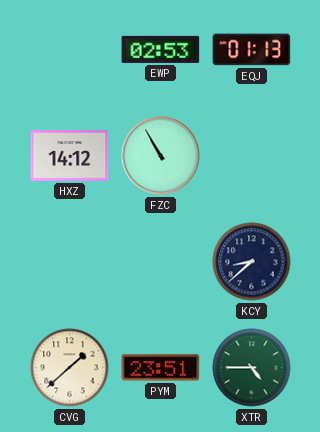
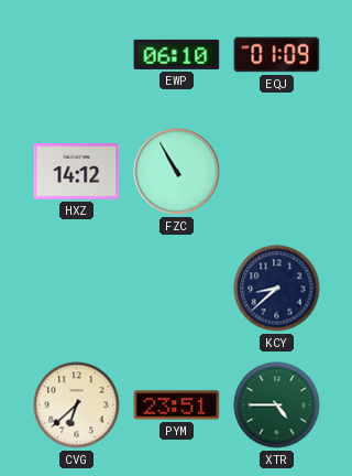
EWP: 02:53 -> 06:10
EQJ: 01:13 -> 01:09
CVG: 1:38 -> 6:38
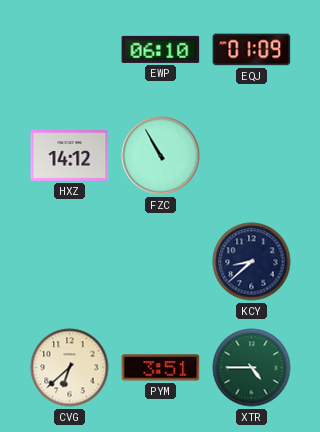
PYM: 23:51 -> 3:51
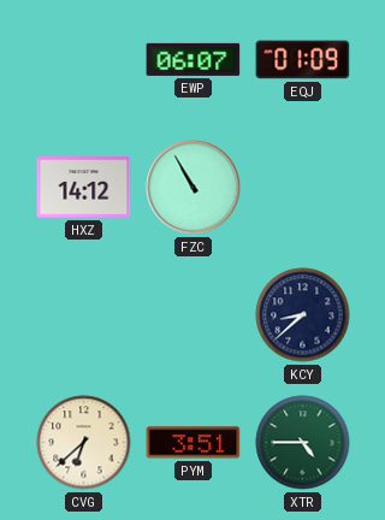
EWP: 06:10 -> 06:07
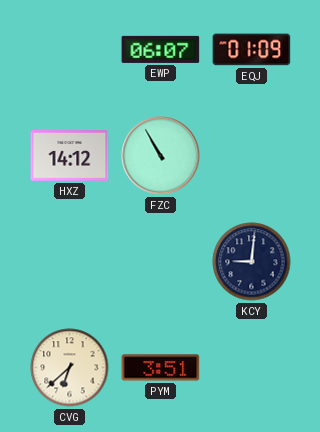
KCY: 8:38 -> 9:01
XTR: 4:45 -> none
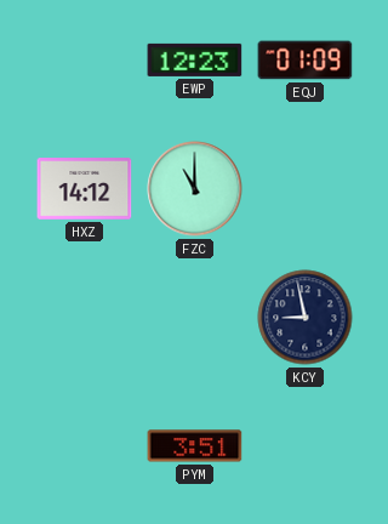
EWP: 06:07 -> 12:23
FZC: 10:55 -> 11:00
KCY: 9:01 -> 8:58
CVG: 6:38 -> none
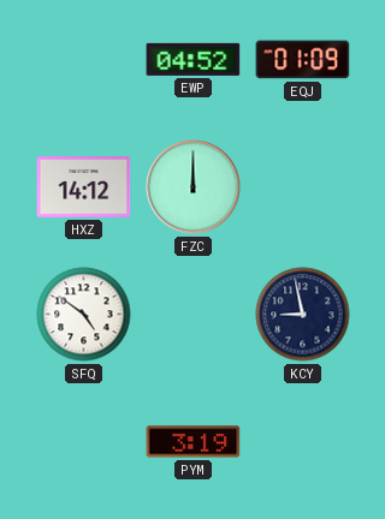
EWP: 12:23 -> 04:52
FZC: 11:00 -> 12:00
SFQ: none -> 4:51
PYM: 3:51 -> 3:19
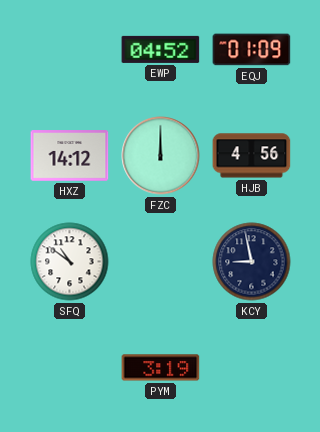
HJB: none -> 4:56
SFQ: 4:51 -> 10:51
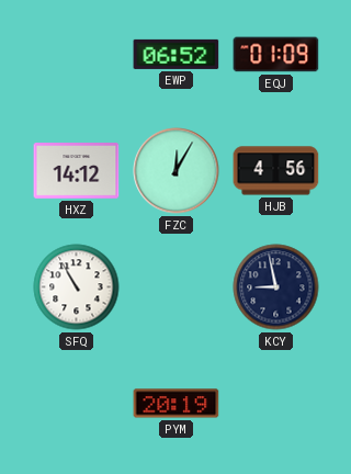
EWP: 04:52 -> 06:52
FZC: 12:00 -> 12:05
SFQ: 10:51 -> 10:55
PYM: 3:19 -> 20:19
